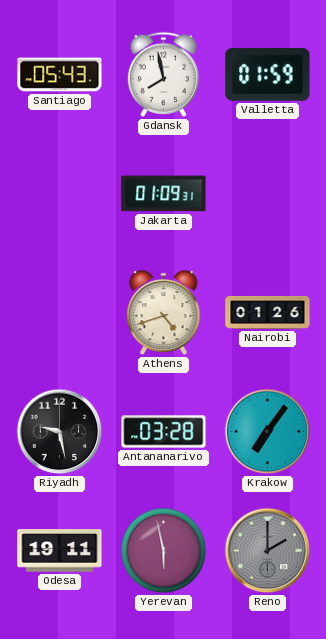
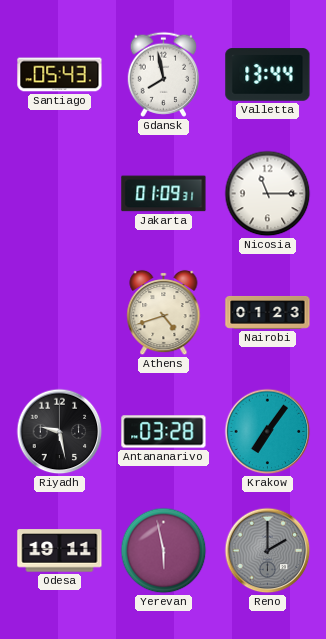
Valletta: 01:59 -> 13:44
Nicosia: none -> 11:15
Nairobi: 01:26 -> 01:23
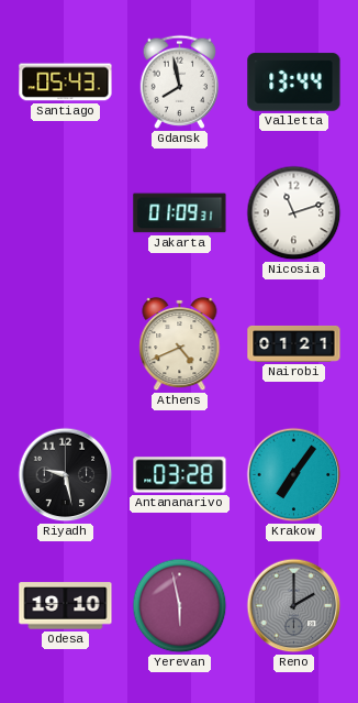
Nicosia: 11:15 -> 11:12
Athens: 4:42 -> 4:41
Nairobi: 01:23 -> 01:21
Odesa: 19:11 -> 19:10
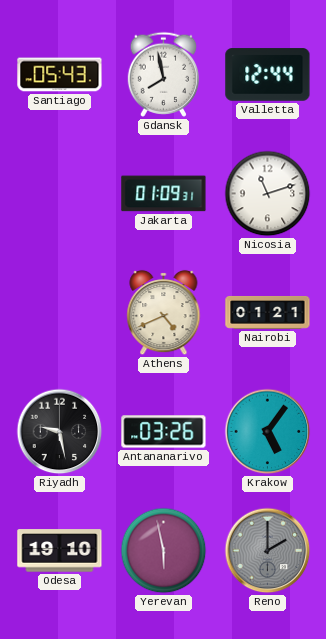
Valletta: 13:44 -> 12:44
Antananarivo: 03:28 -> 03:26
Krakow: 7:06 -> 5:06
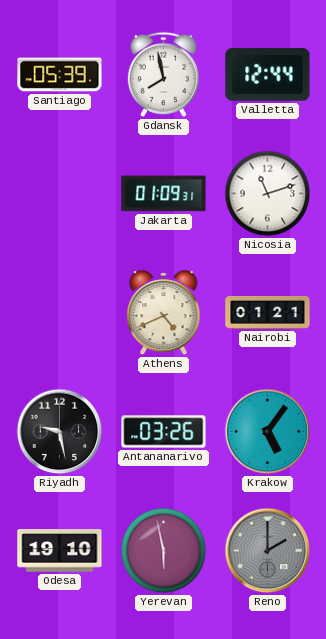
Santiago: 05:43 -> 05:39
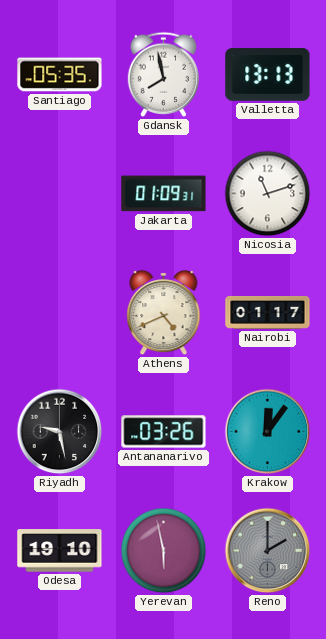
Santiago: 05:39 -> 05:35
Valletta: 12:44 -> 13:13
Nairobi: 01:21 -> 01:17
Krakow: 5:06 -> 12:06
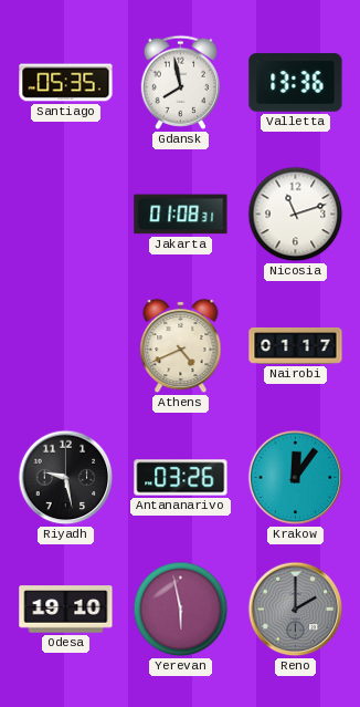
Valletta: 13:13 -> 13:36
Jakarta: 01:09 -> 01:08
